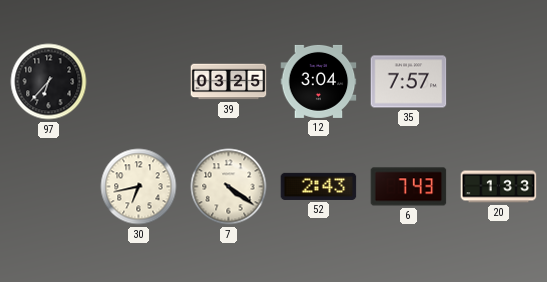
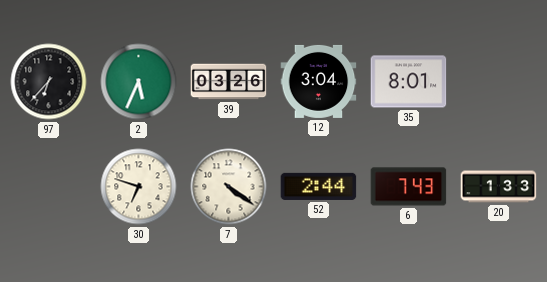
2: none -> 5:34
39: 03:25 -> 03:26
35: 7:57 -> 8:01
30: 6:43 -> 6:48
52: 2:43 -> 2:44
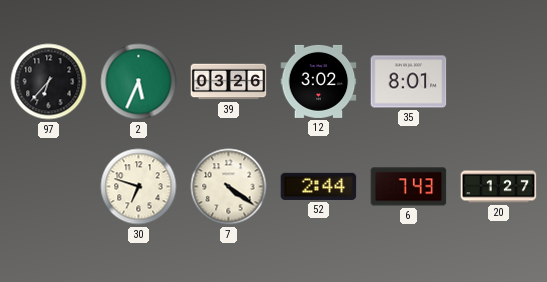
12: 3:04 -> 3:02
20: 1:33 -> 1:27
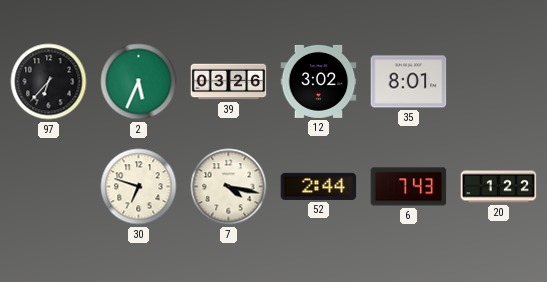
7: 4:21 -> 4:17
20: 1:27 -> 1:22
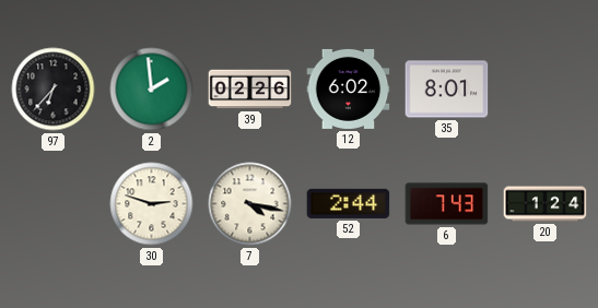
2: 5:34 -> 1:59
39: 03:26 -> 02:26
12: 3:02 -> 6:02
30: 6:48 -> 2:48
20: 1:22 -> 1:24
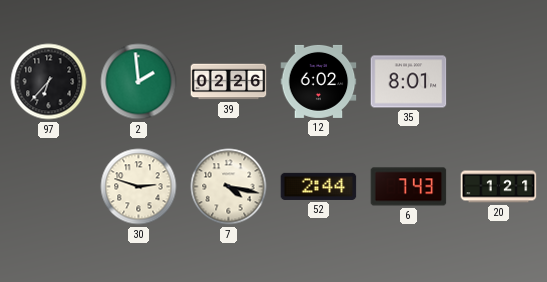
20: 1:24 -> 1:21
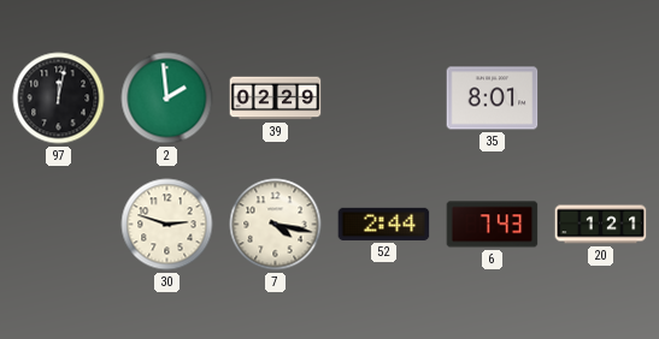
97: 6:37 -> 12:02
39: 02:26 -> 02:29
12: 6:02 -> none
